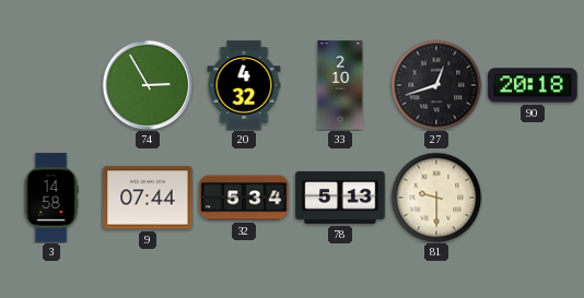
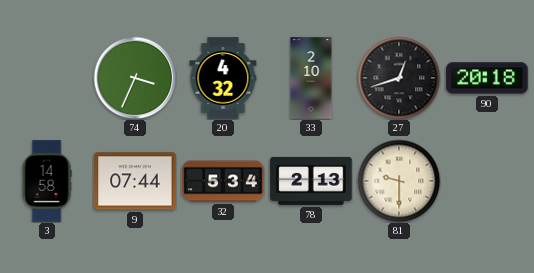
74: 2:55 -> 3:34
78: 5:13 -> 2:13
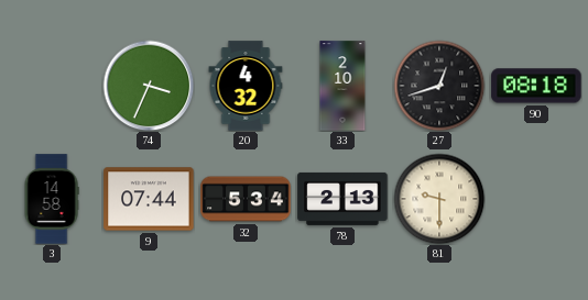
90: 20:18 -> 08:18
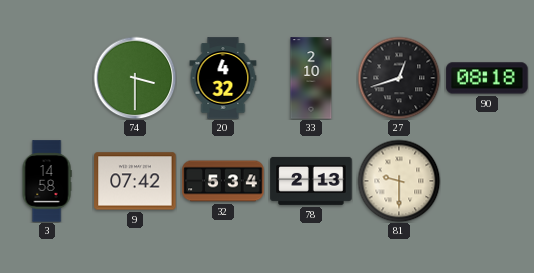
74: 3:34 -> 3:30
9: 07:44 -> 07:42
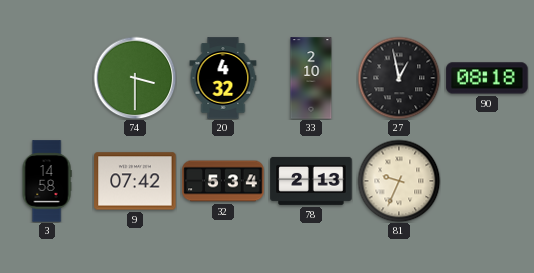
27: 12:42 -> 12:58
81: 9:30 -> 9:34
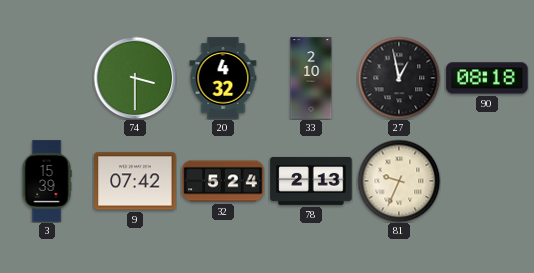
3: 14:58 -> 15:39
32: 5:34 -> 5:24
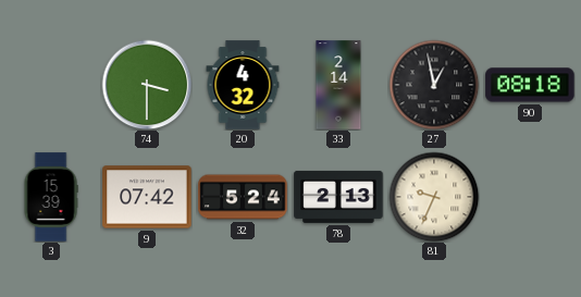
33: 2:10 -> 2:14
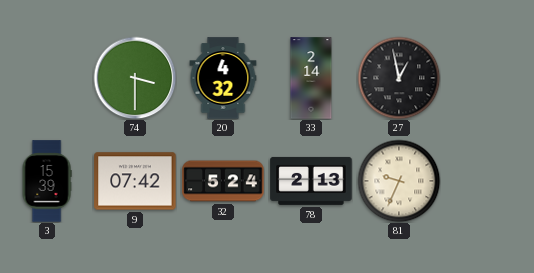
90: 08:18 -> none
